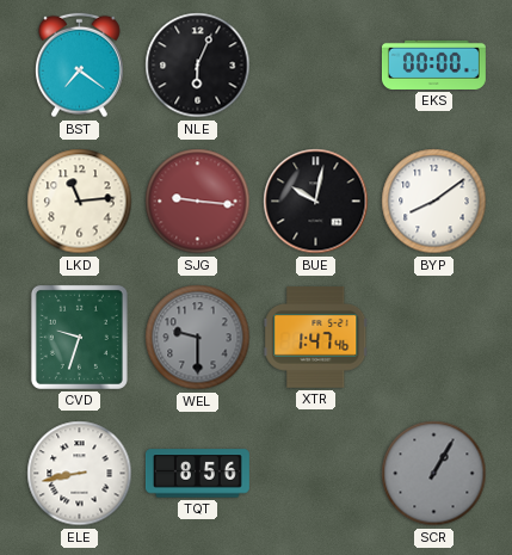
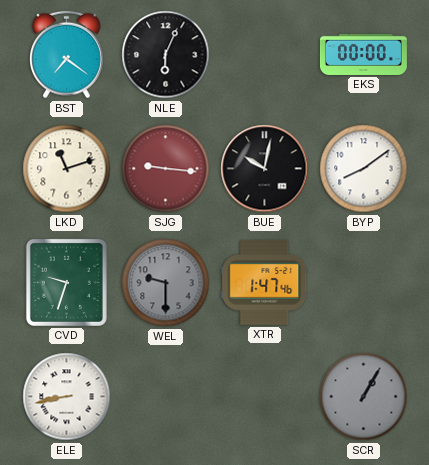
LKD: 11:14 -> 11:12
TQT: 8:56 -> none
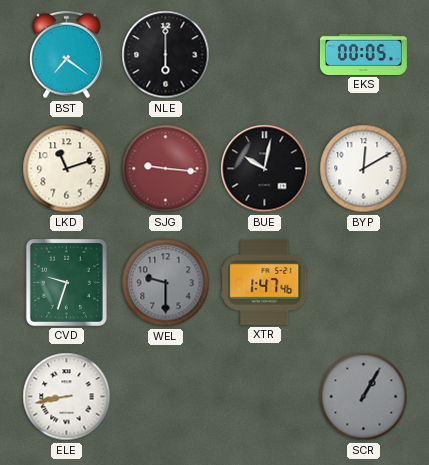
NLE: 6:04 -> 6:00
EKS: 00:00 -> 00:05
BYP: 8:09 -> 12:10
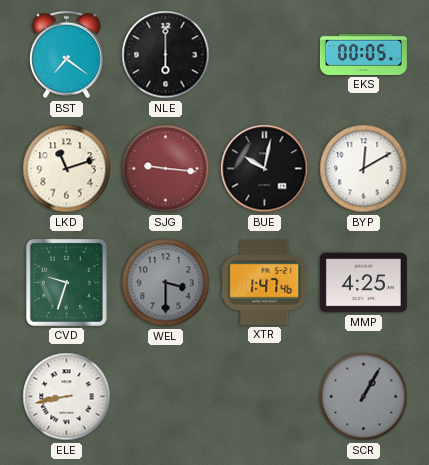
WEL: 9:30 -> 3:30
MMP: none -> 4:25
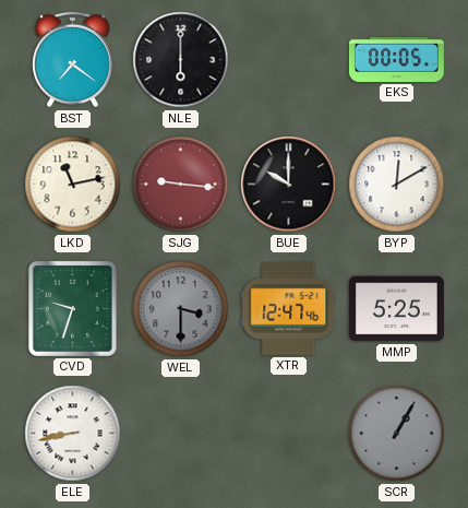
LKD: 11:12 -> 11:13
BUE: 10:02 -> 10:00
XTR: 1:47 -> 12:47
MMP: 4:25 -> 5:25
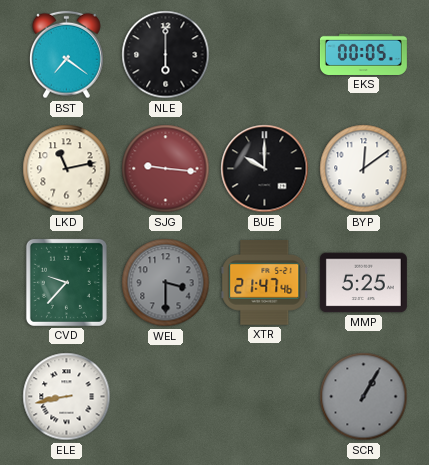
BYP: 12:10 -> 12:09
CVD: 9:33 -> 9:37
XTR: 12:47 -> 21:47
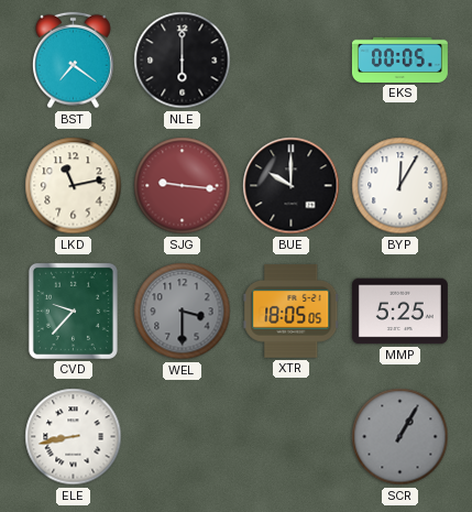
BYP: 12:09 -> 12:05
XTR: 21:47 -> 18:05
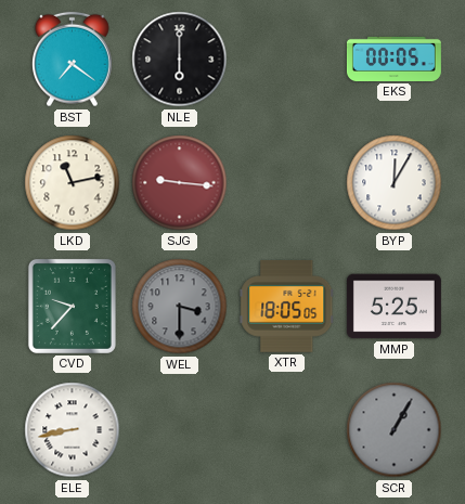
BUE: 10:00 -> none
